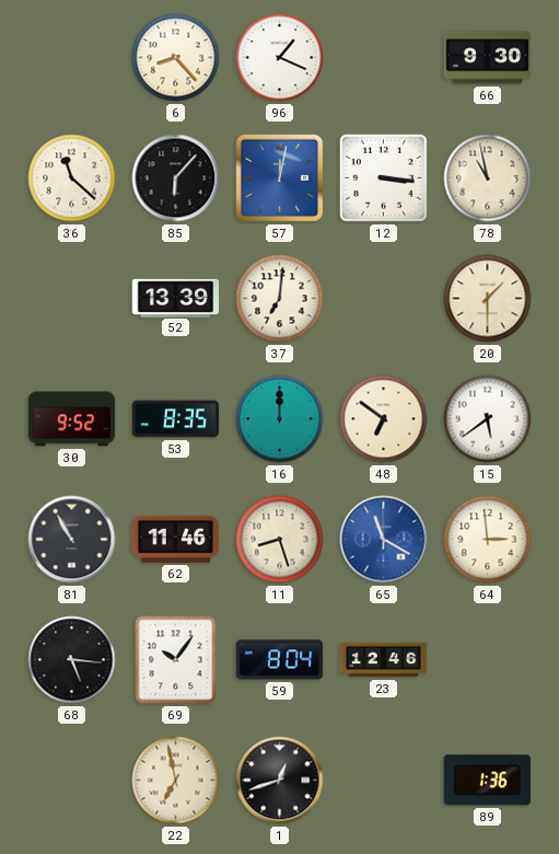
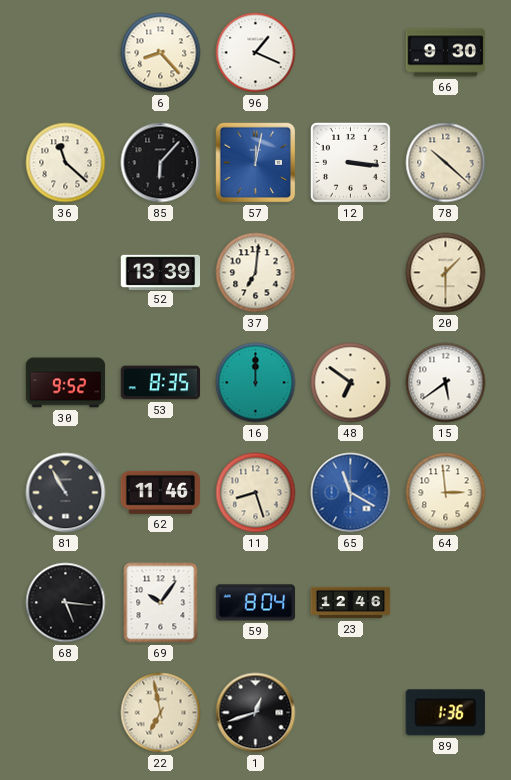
78: 10:58 -> 10:22
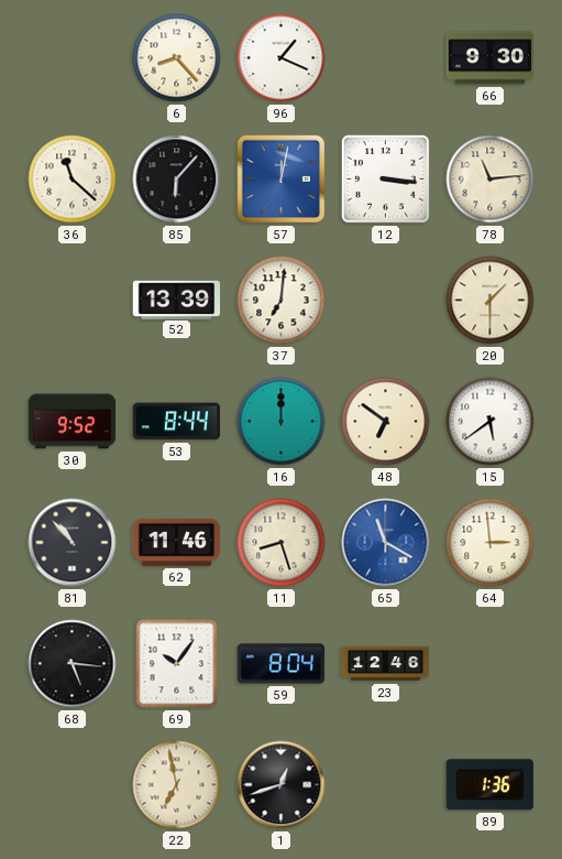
78: 10:22 -> 11:14
53: 8:35 -> 8:44
81: 10:55 -> 10:53
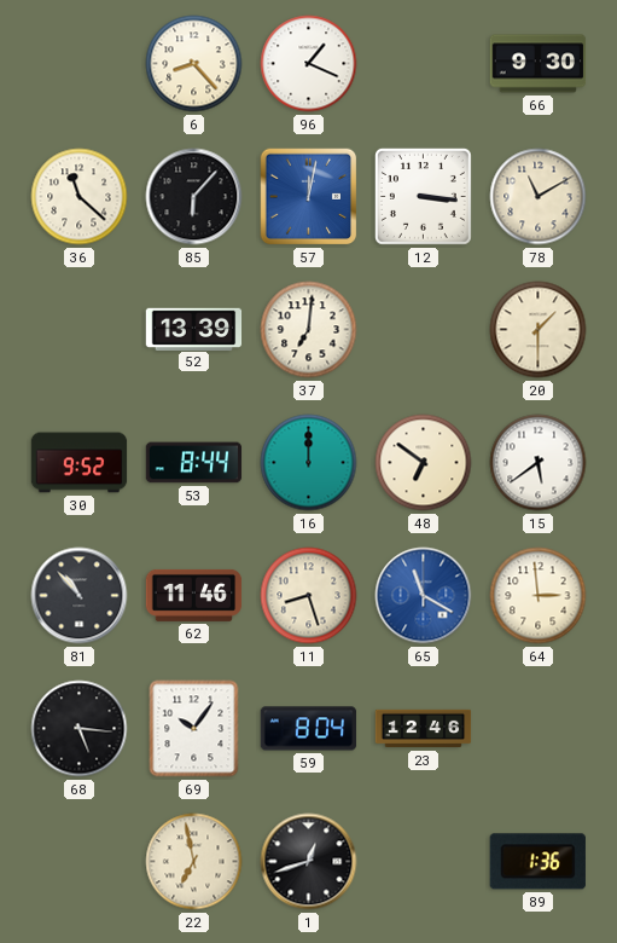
78: 11:14 -> 11:10
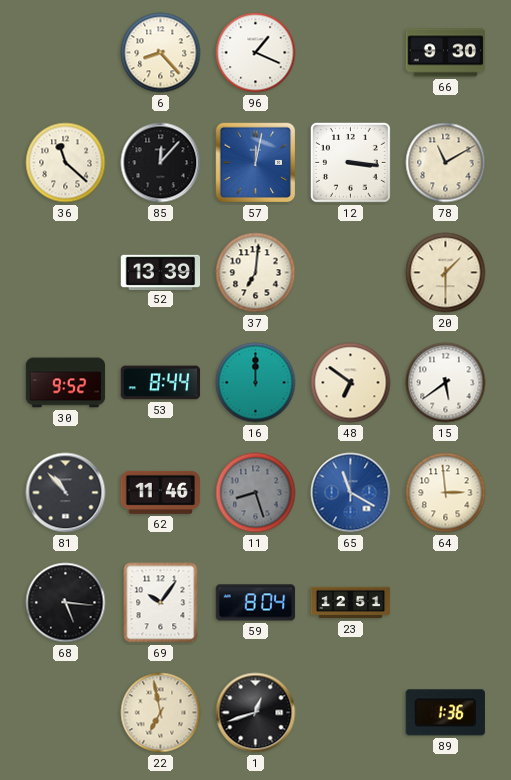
85: 6:07 -> 12:07
11 dial: cream -> grey
23: 12:46 -> 12:51
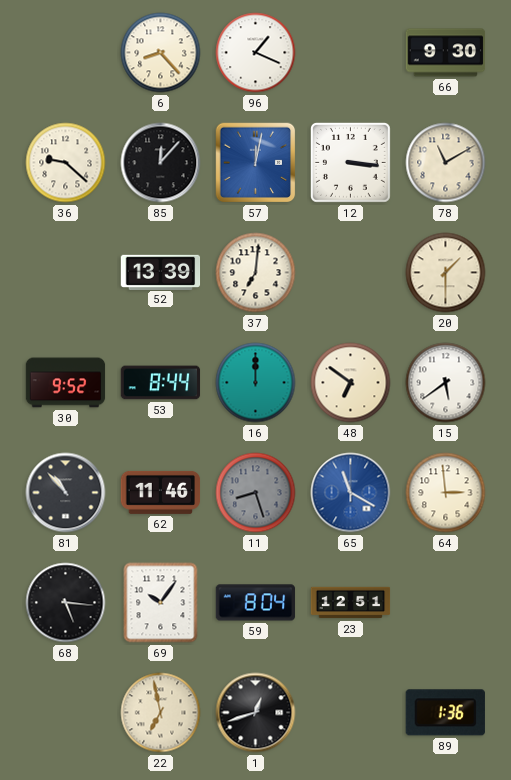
36: 11:22 -> 9:22
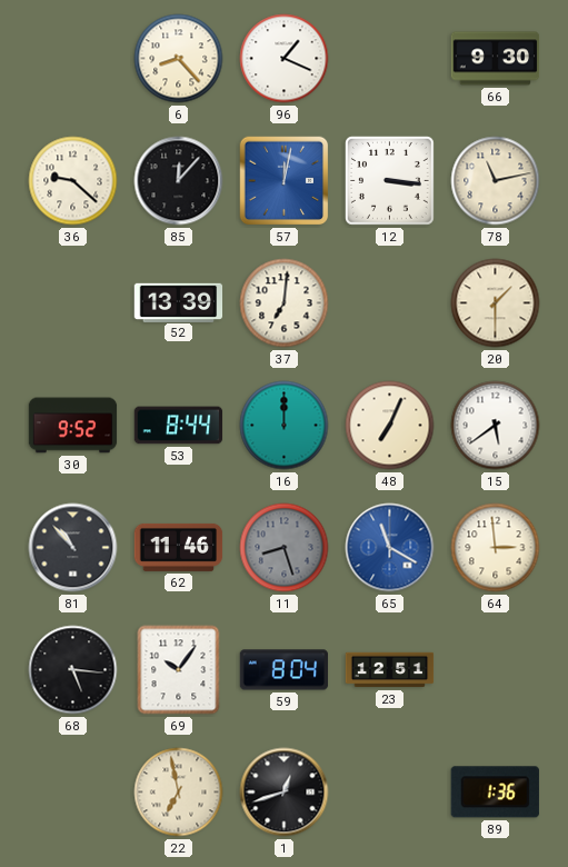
78: 11:10 -> 11:13
48: 6:51 -> 7:04
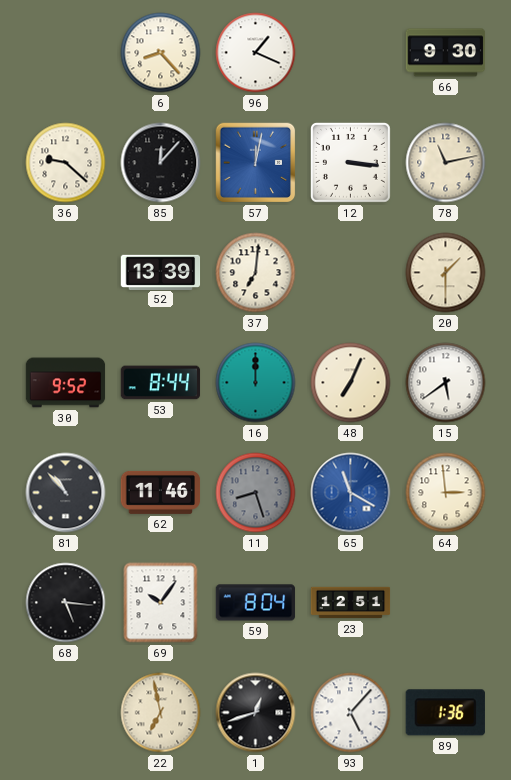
93: none -> 5:07
